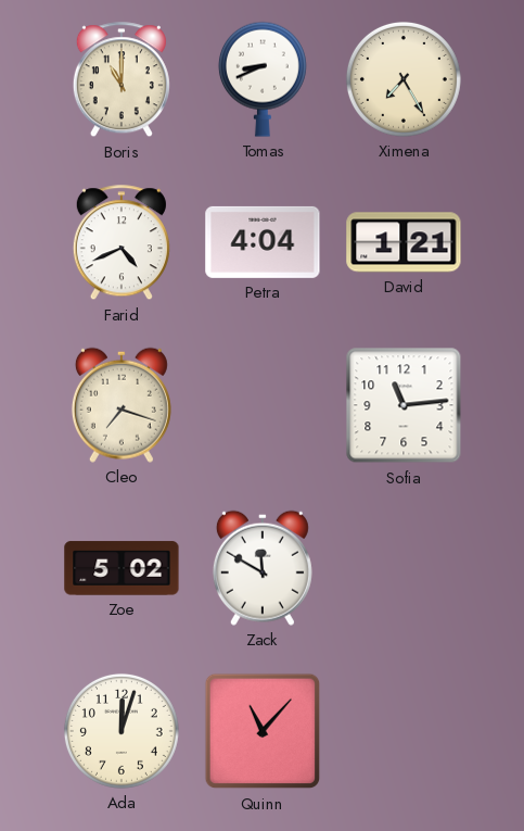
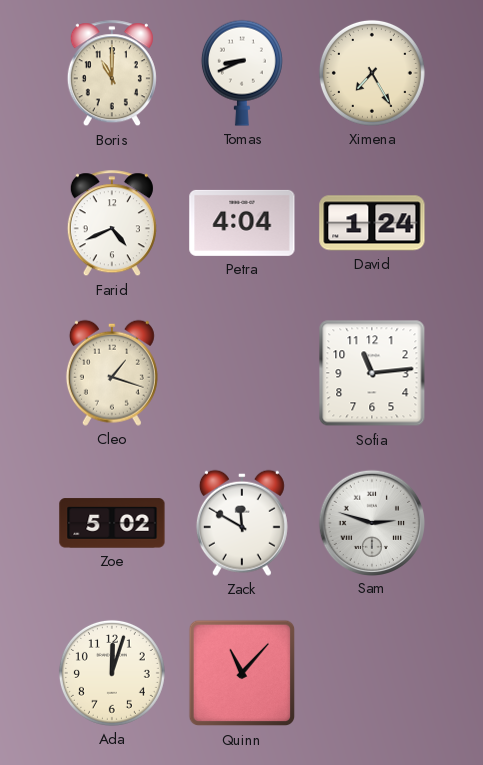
David: 1:21 -> 1:24
Cleo: 7:18 -> 1:18
Sam: none -> 2:48
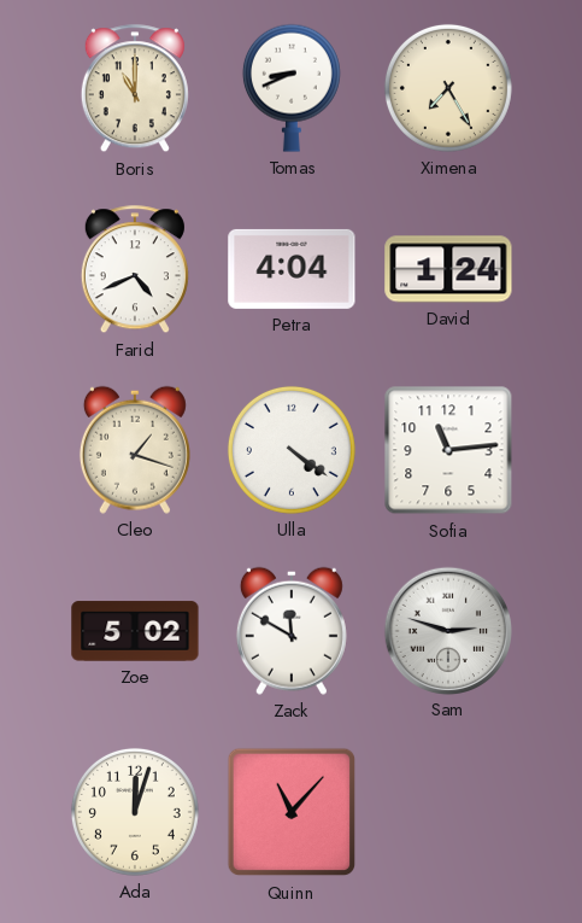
Ulla: none -> 4:21
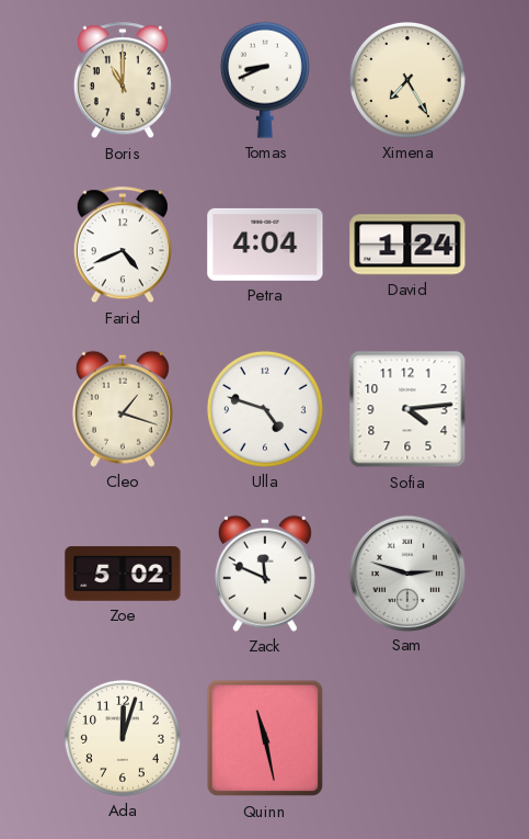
Ulla: 4:21 -> 4:48
Sofia: 11:14 -> 4:14
Zack: 11:50 -> 11:49
Quinn: 11:07 -> 11:28
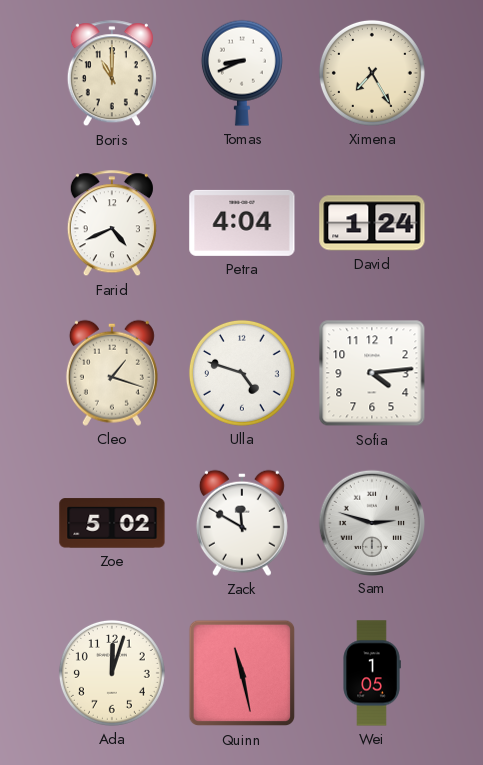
Zack: 11:49 -> 11:50
Wei: none -> 1:05
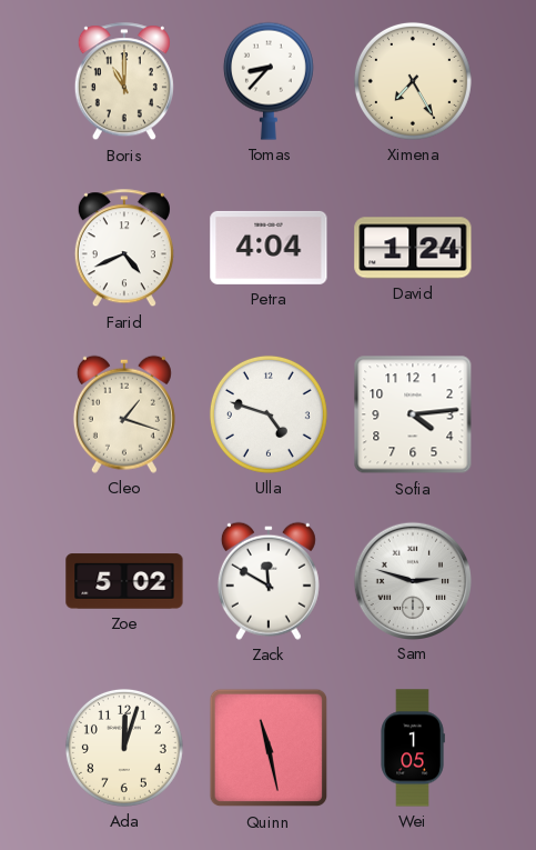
Tomas: 8:41 -> 8:37
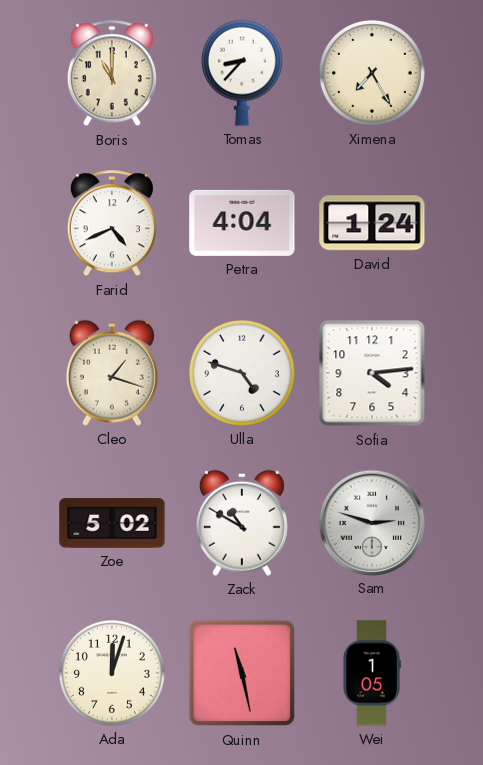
Zack: 11:50 -> 10:50
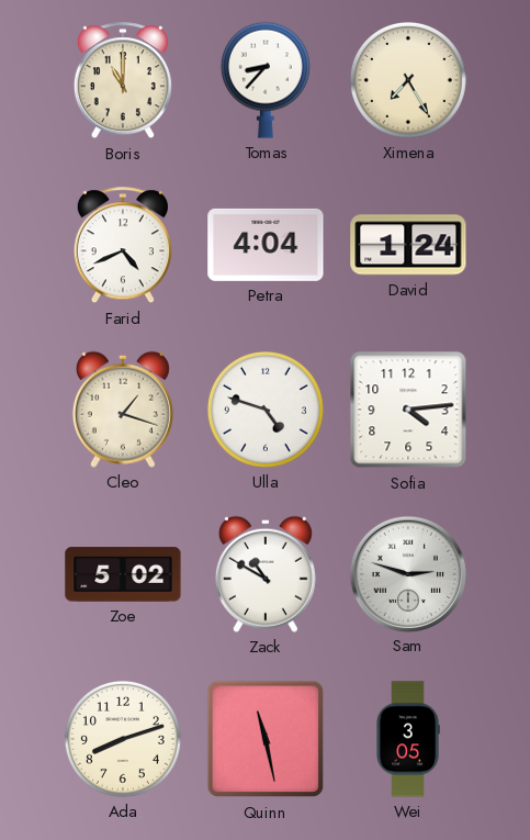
Ada: 12:03 -> 8:12
Wei: 1:05 -> 3:05
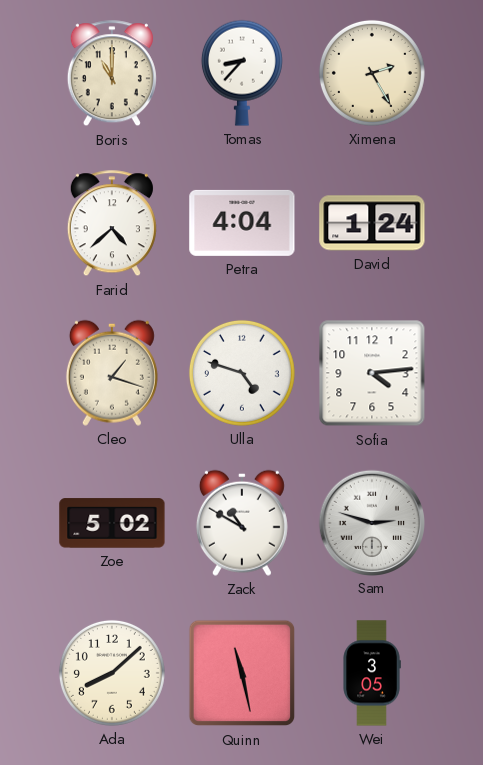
Ximena: 7:25 -> 2:25
Farid: 4:41 -> 4:38
Ada: 8:12 -> 8:08
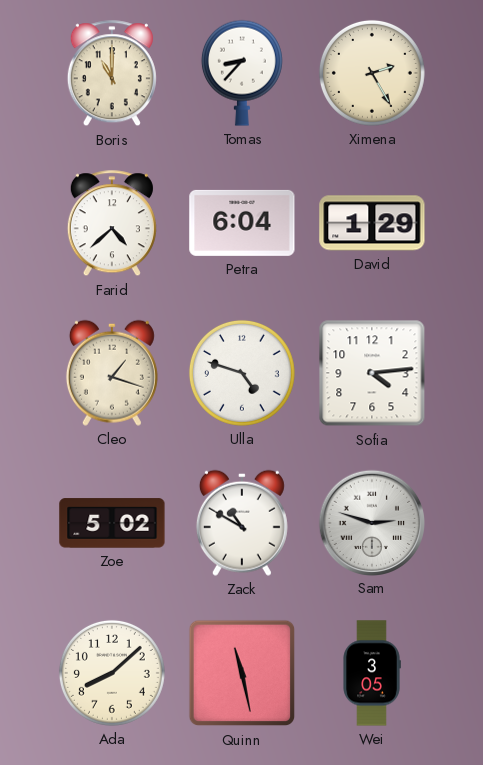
Petra: 4:04 -> 6:04
David: 1:24 -> 1:29
